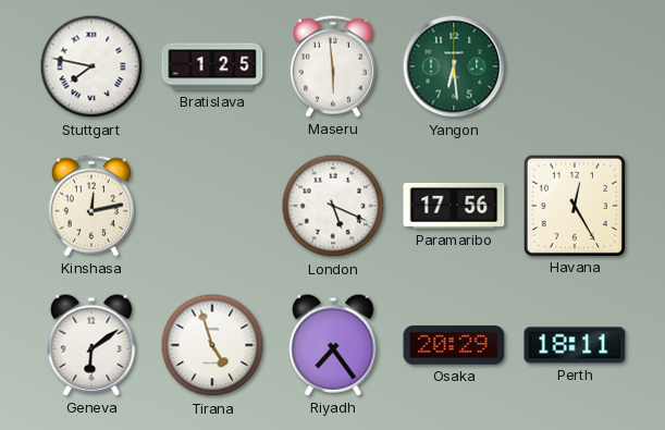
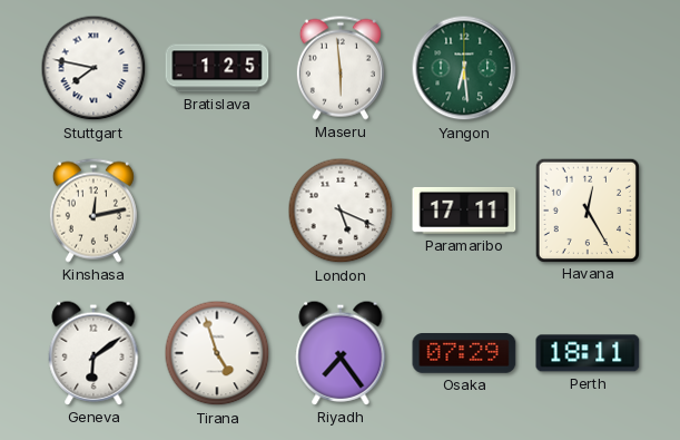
Paramaribo: 17:56 -> 17:11
Osaka: 20:29 -> 07:29
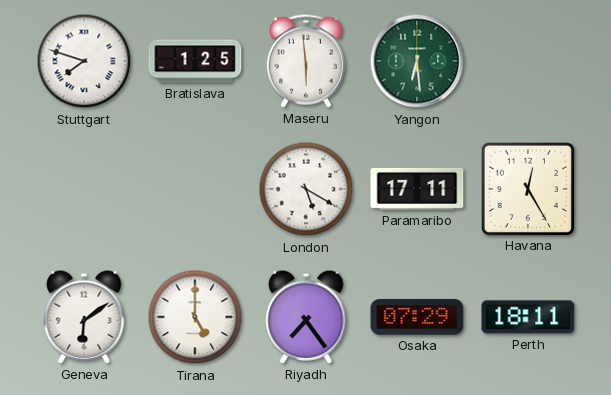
Stuttgart: 7:47 -> 7:48
Kinshasa: 12:13 -> none
London: 5:19 -> 5:20
Tirana: 4:57 -> 5:00
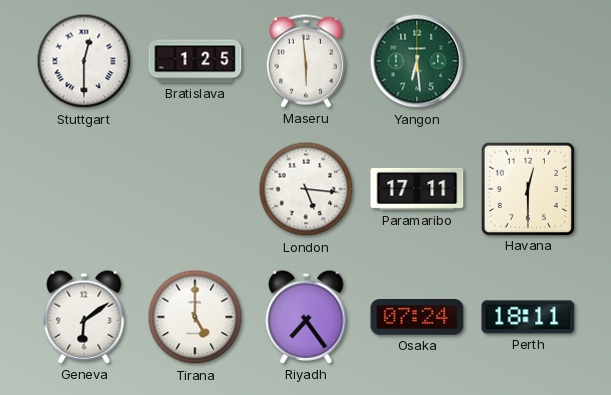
Stuttgart: 7:48 -> 12:30
London: 5:20 -> 5:16
Havana: 12:25 -> 12:30
Osaka: 07:29 -> 07:24
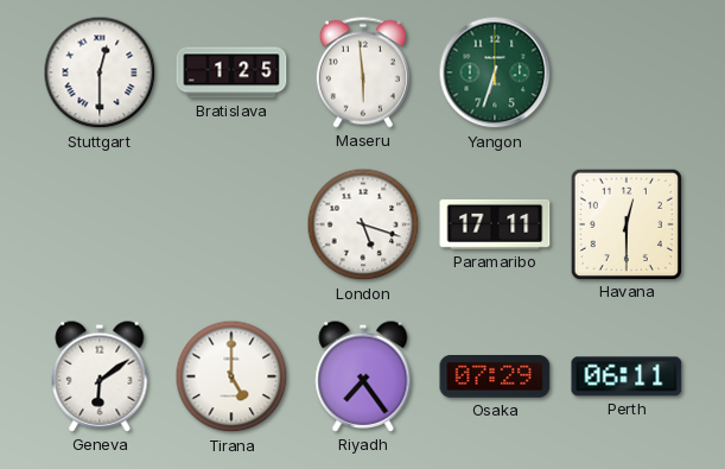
Yangon: 6:29 -> 6:33
London: 5:16 -> 5:18
Osaka: 07:24 -> 07:29
Perth: 18:11 -> 06:11
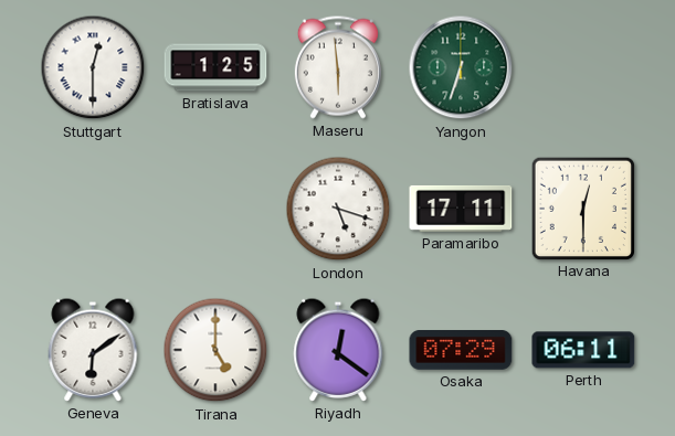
Riyadh: 7:24 -> 12:21
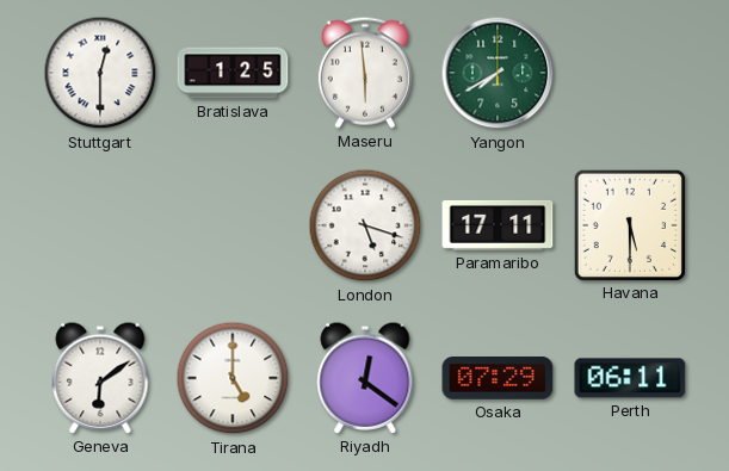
Yangon: 6:33 -> 7:40
Havana: 12:30 -> 5:30
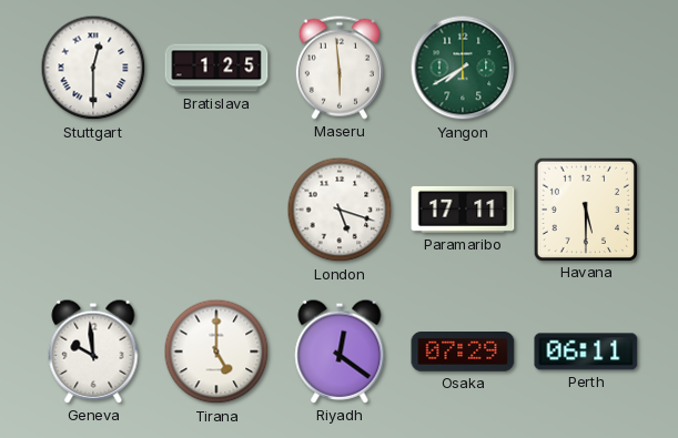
Geneva: 6:09 -> 9:59
